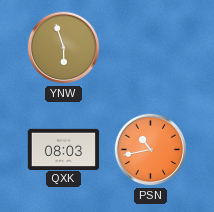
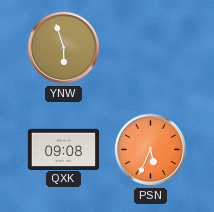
QXK: 08:03 -> 09:08
PSN: 10:43 -> 5:34
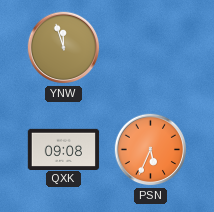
YNW: 5:57 -> 11:57
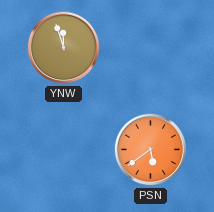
QXK: 09:08 -> none
PSN: 5:34 -> 5:39
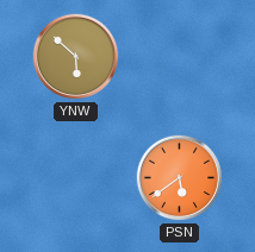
YNW: 11:57 -> 5:52
